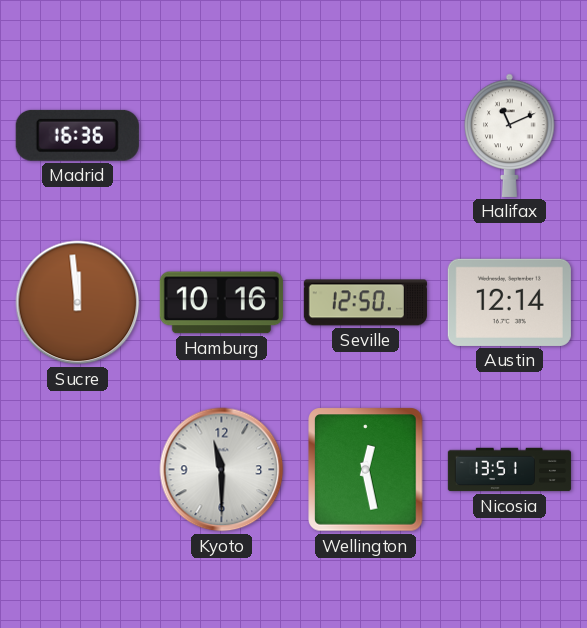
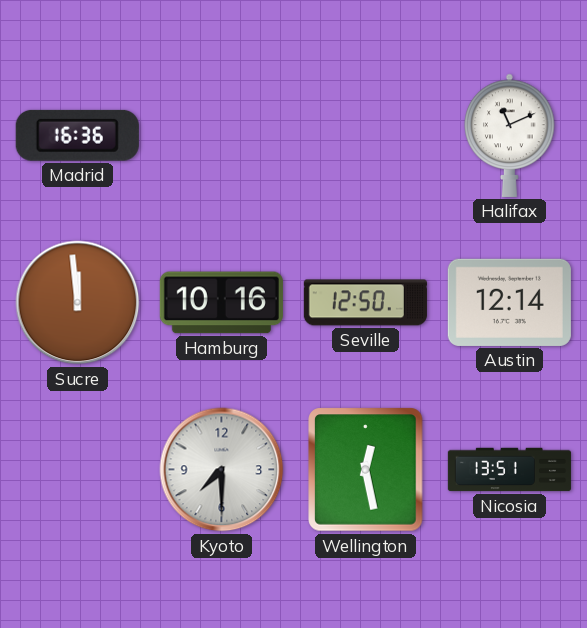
Kyoto: 11:30 -> 7:30
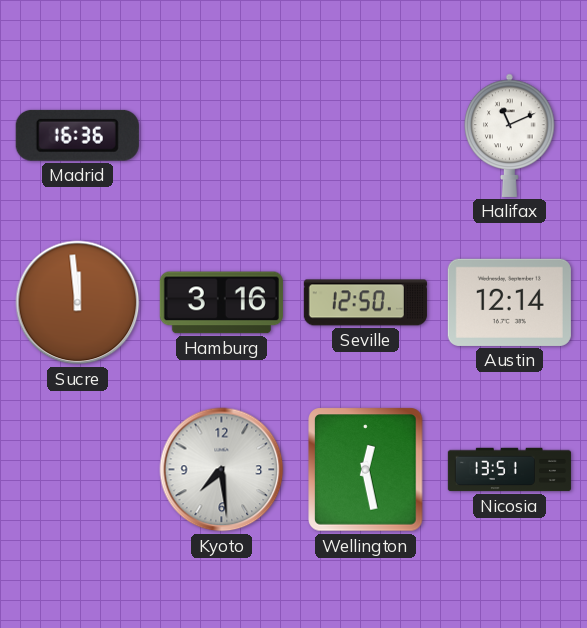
Hamburg: 10:16 -> 3:16
Kyoto: 7:30 -> 7:29
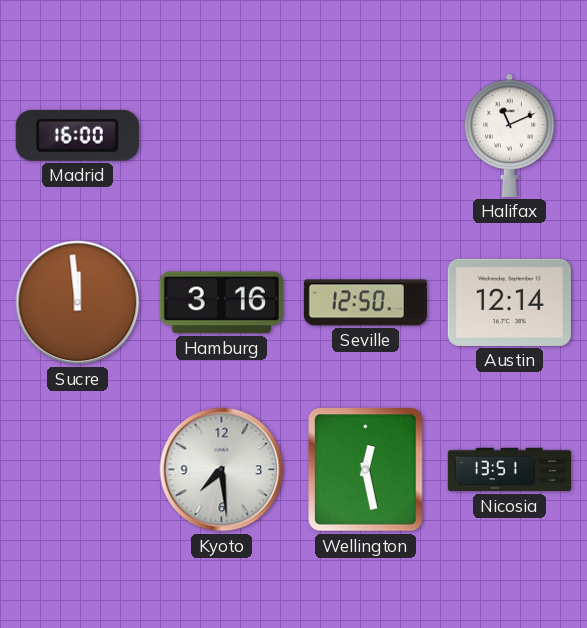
Madrid: 16:36 -> 16:00
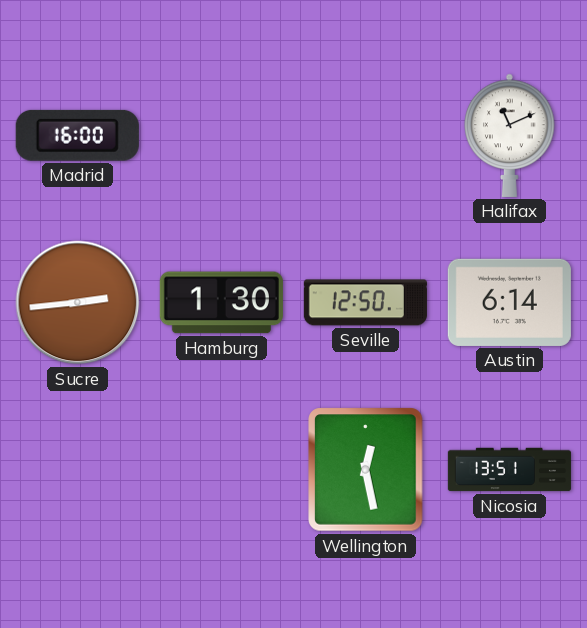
Sucre: 11:59 -> 2:44
Hamburg: 3:16 -> 1:30
Austin: 12:14 -> 6:14
Kyoto: 7:29 -> none
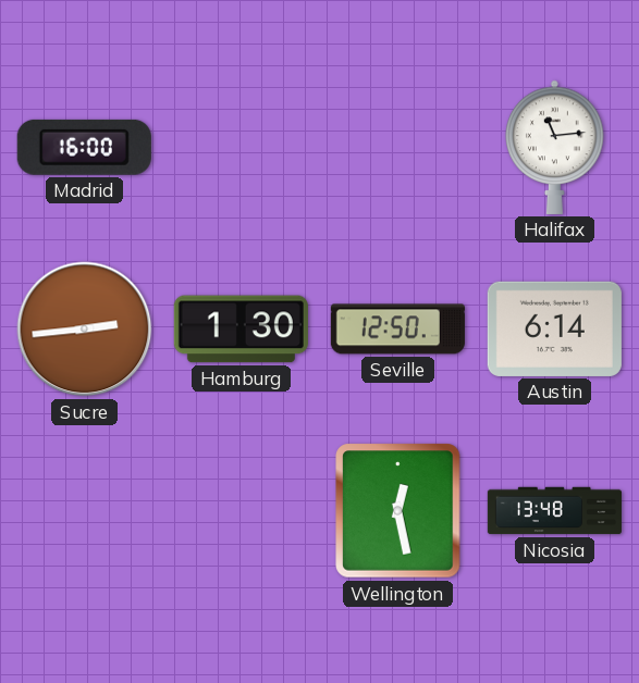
Halifax: 11:11 -> 11:14
Nicosia: 13:51 -> 13:48
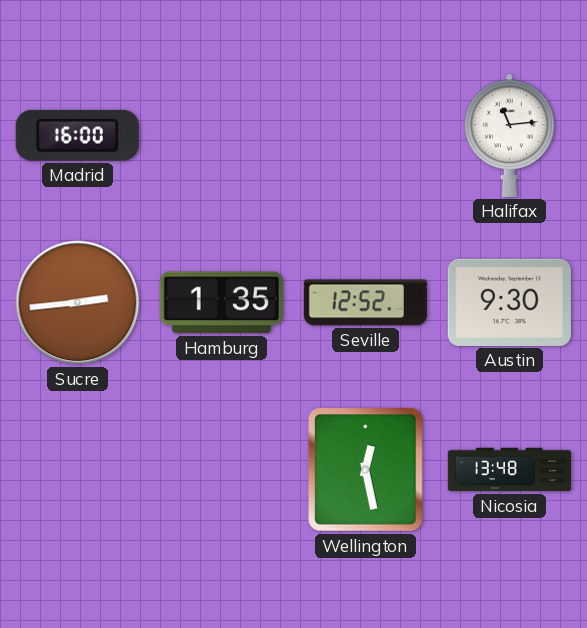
Hamburg: 1:30 -> 1:35
Seville: 12:50 -> 12:52
Austin: 6:14 -> 9:30
